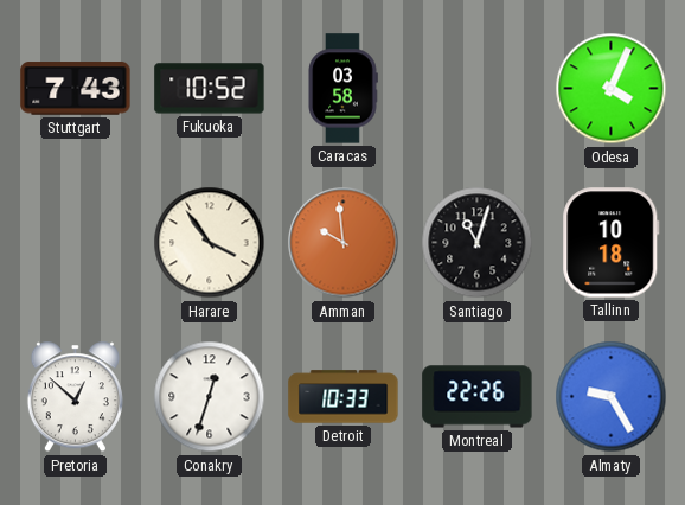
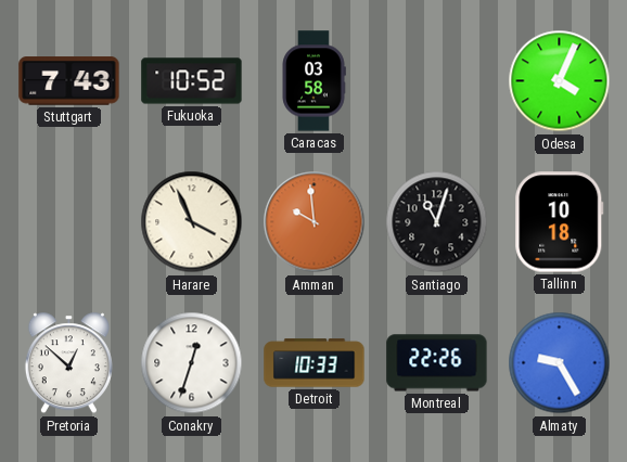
Harare: 3:54 -> 3:56
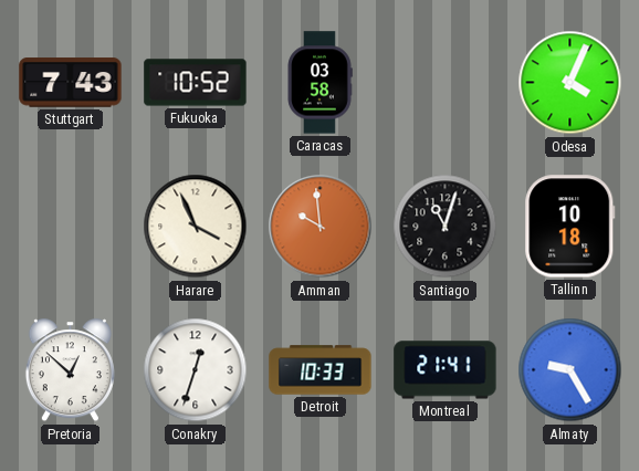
Montreal: 22:26 -> 21:41
